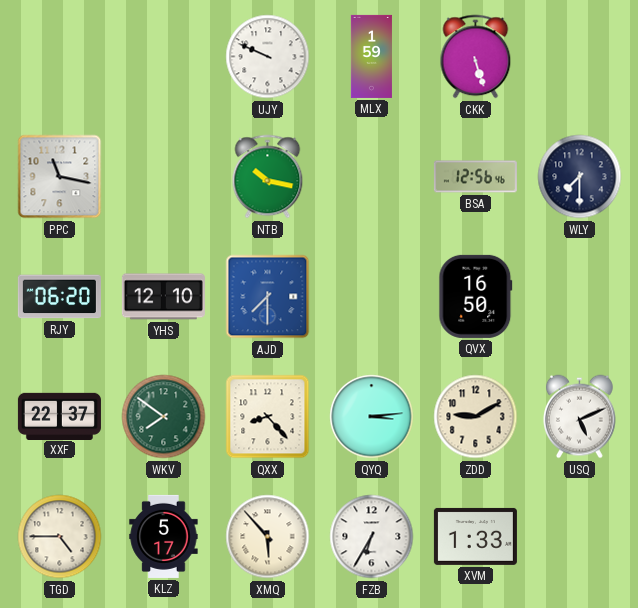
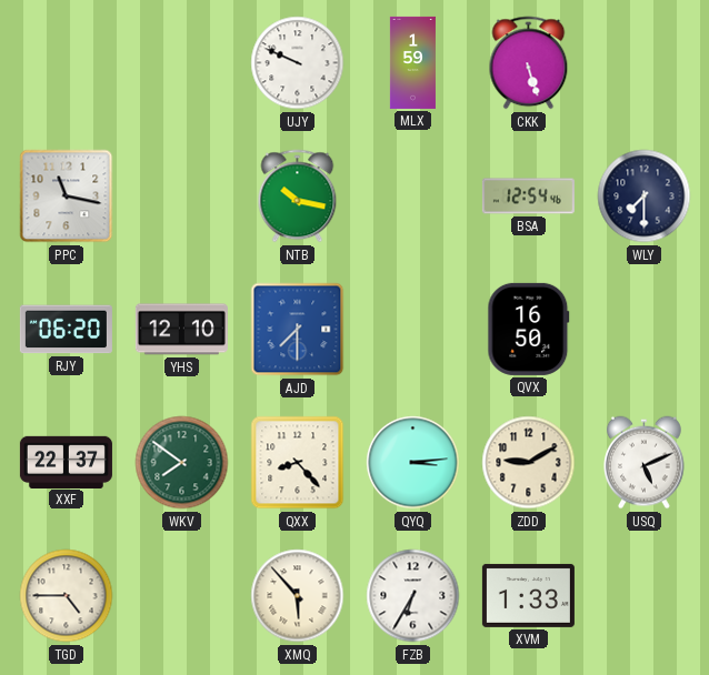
BSA: 12:56 -> 12:54
KLZ: 5:17 -> none
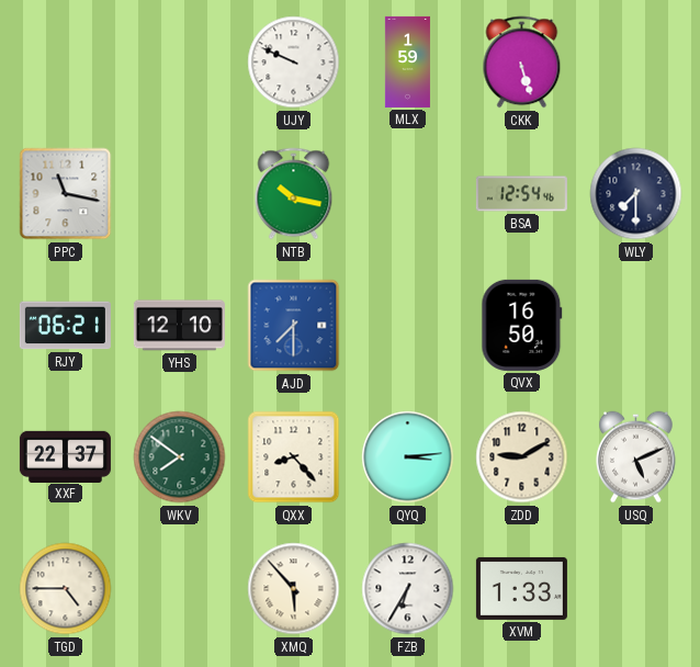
RJY: 06:20 -> 06:21
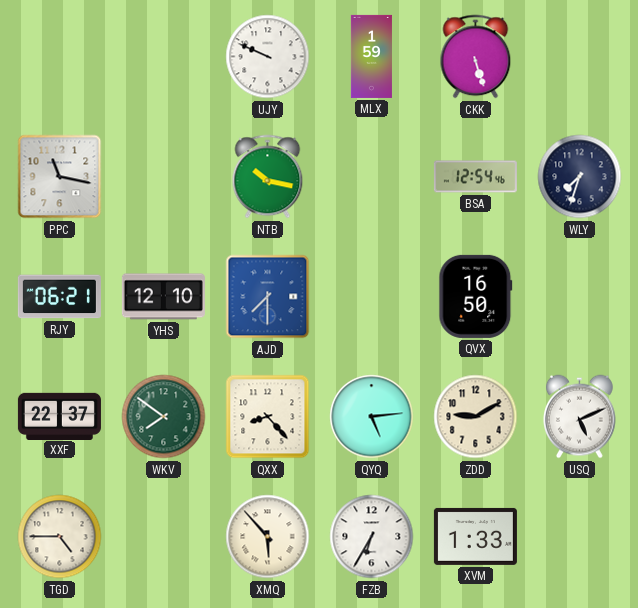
WLY: 7:30 -> 7:33
QYQ: 3:14 -> 5:14
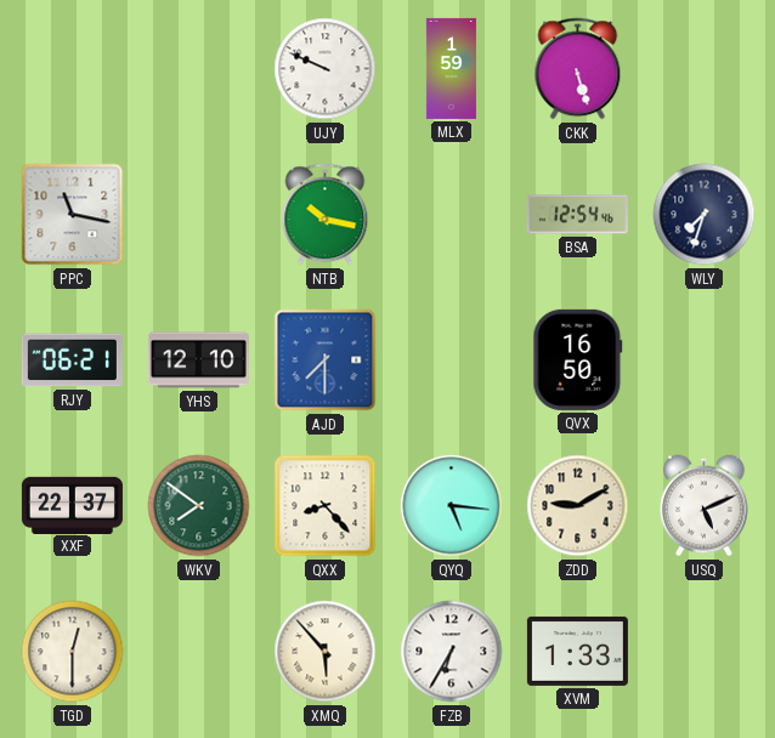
QYQ: 5:14 -> 5:16
TGD: 4:45 -> 12:30
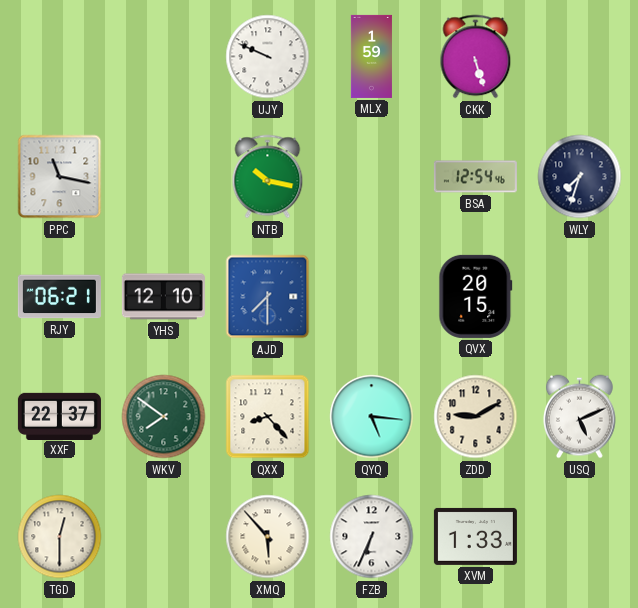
QVX: 16:50 -> 20:15
FZB: 6:35 -> 6:34
